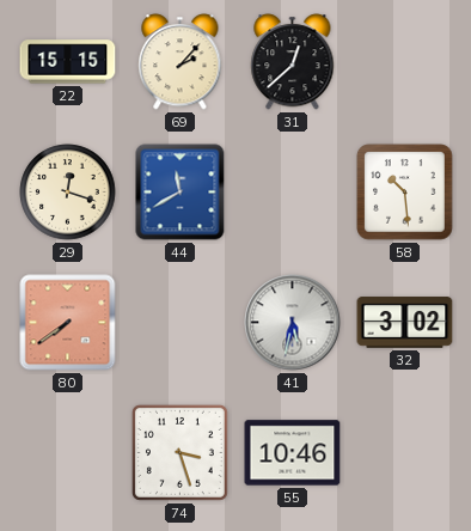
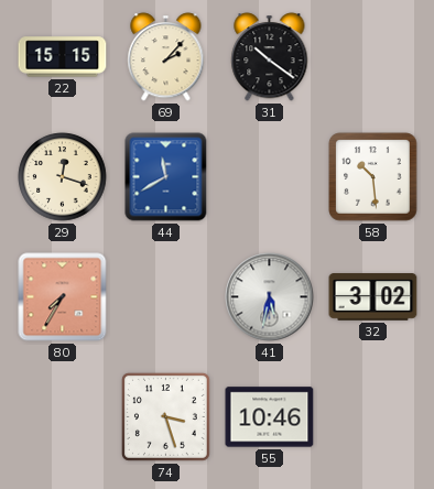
31: 12:38 -> 10:21
80: 7:39 -> 7:35
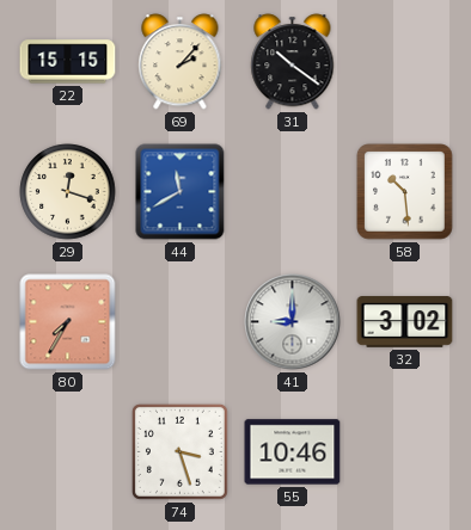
41: 5:32 -> 9:00
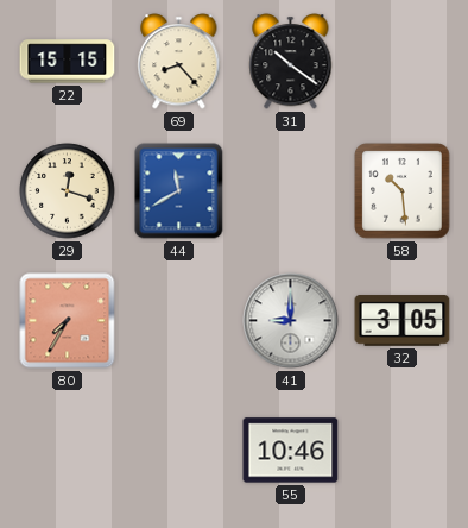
69: 2:07 -> 8:23
32: 3:02 -> 3:05
74: 3:27 -> none
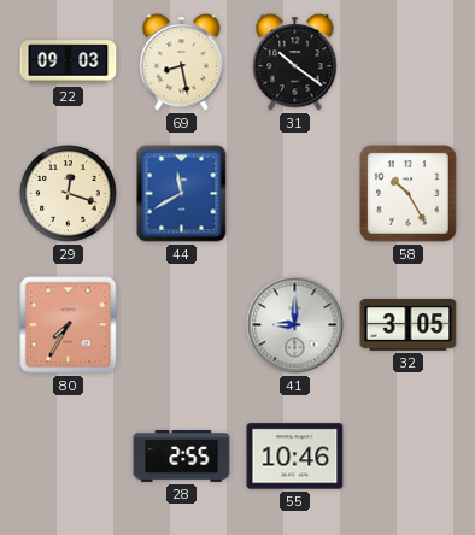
22: 15:15 -> 09:03
69: 8:23 -> 8:28
58: 10:29 -> 10:25
28: none -> 2:55
